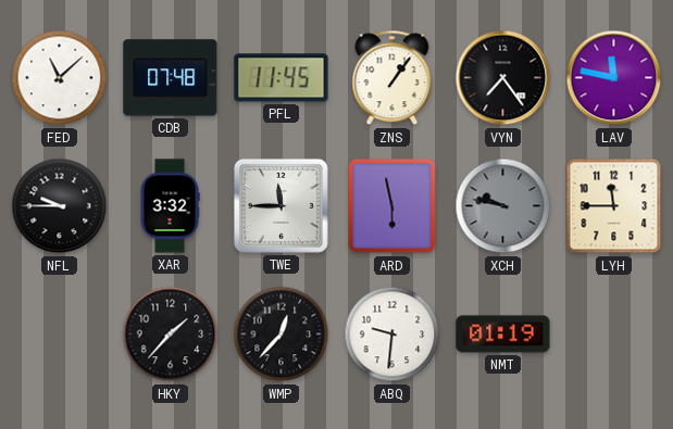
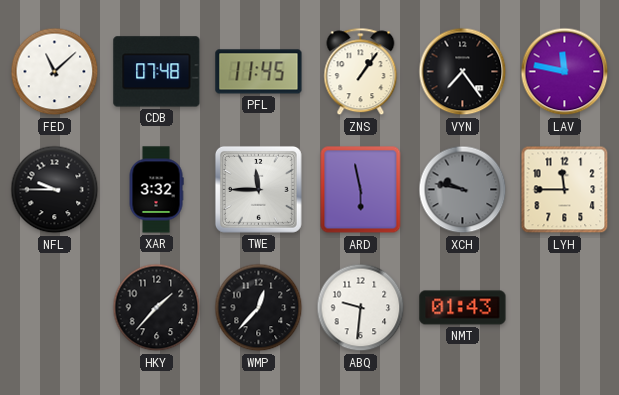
NMT: 01:19 -> 01:43
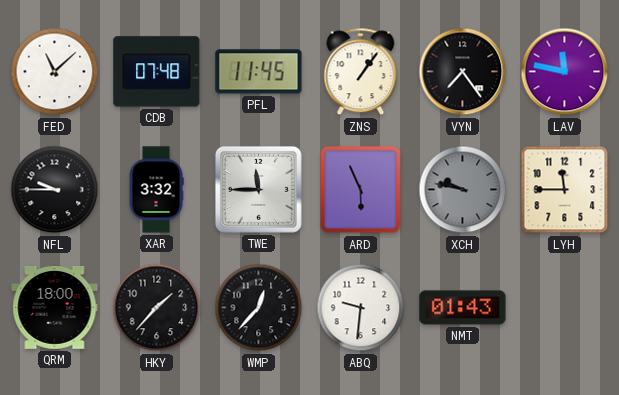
ARD: 5:58 -> 5:56
QRM: none -> 18:00
